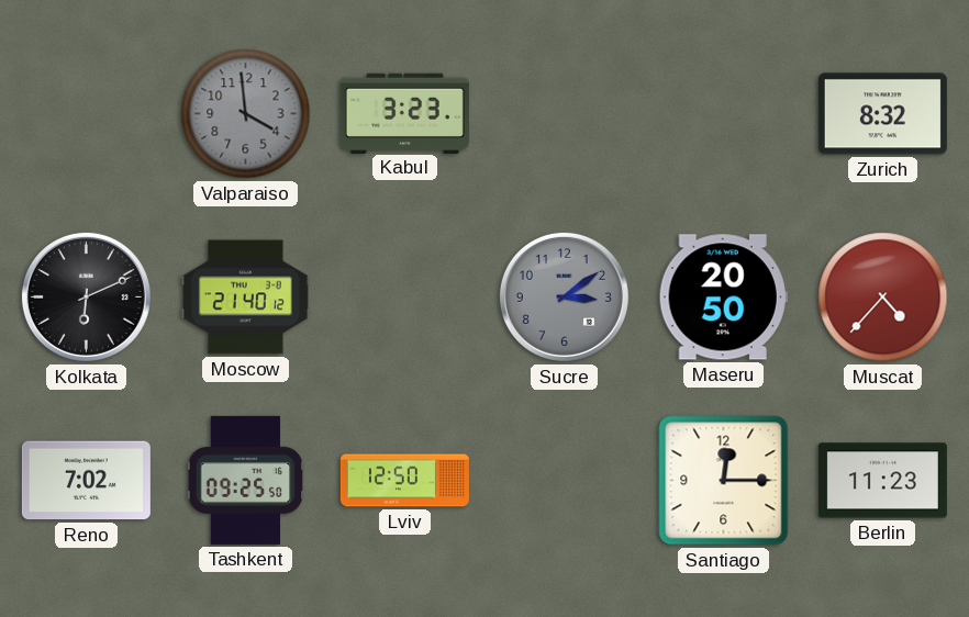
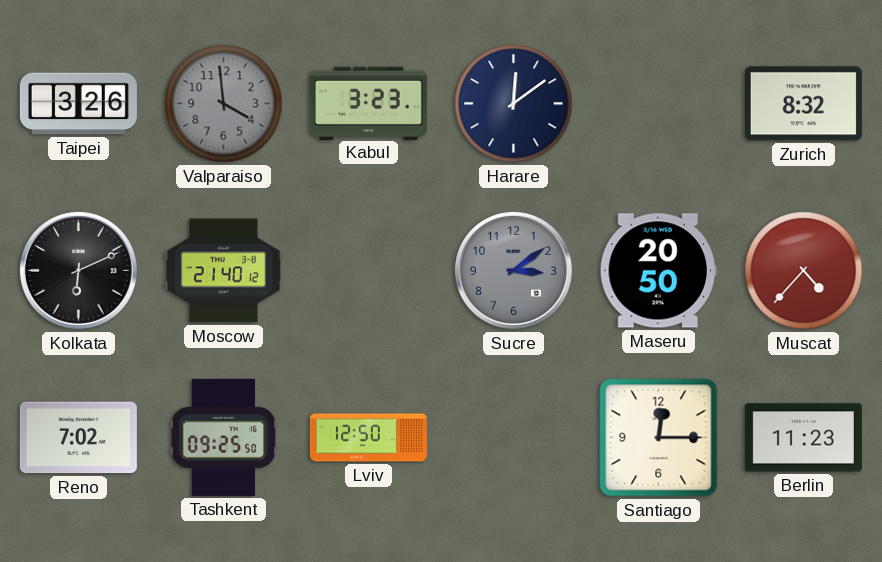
Taipei: none -> 3:26
Harare: none -> 12:09
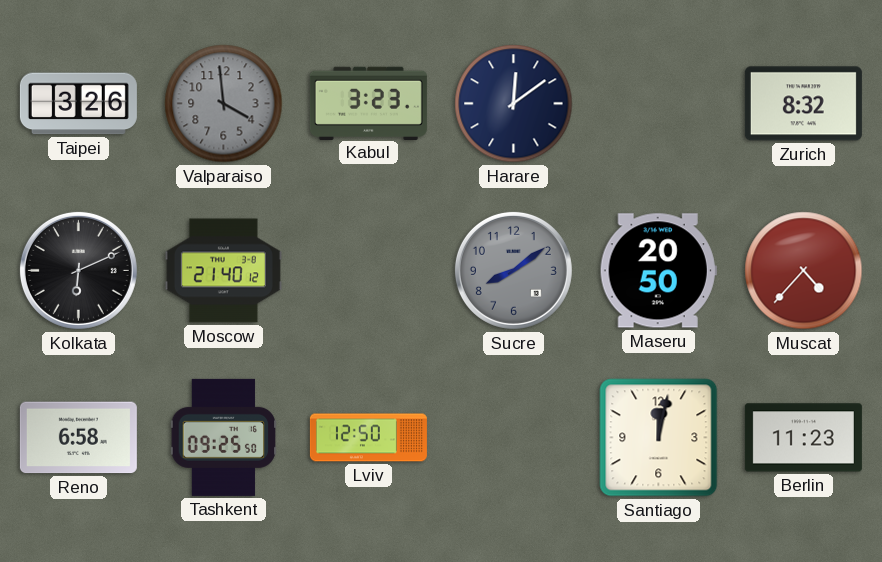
Sucre: 3:09 -> 8:09
Reno: 7:02 -> 6:58
Santiago: 12:15 -> 12:02
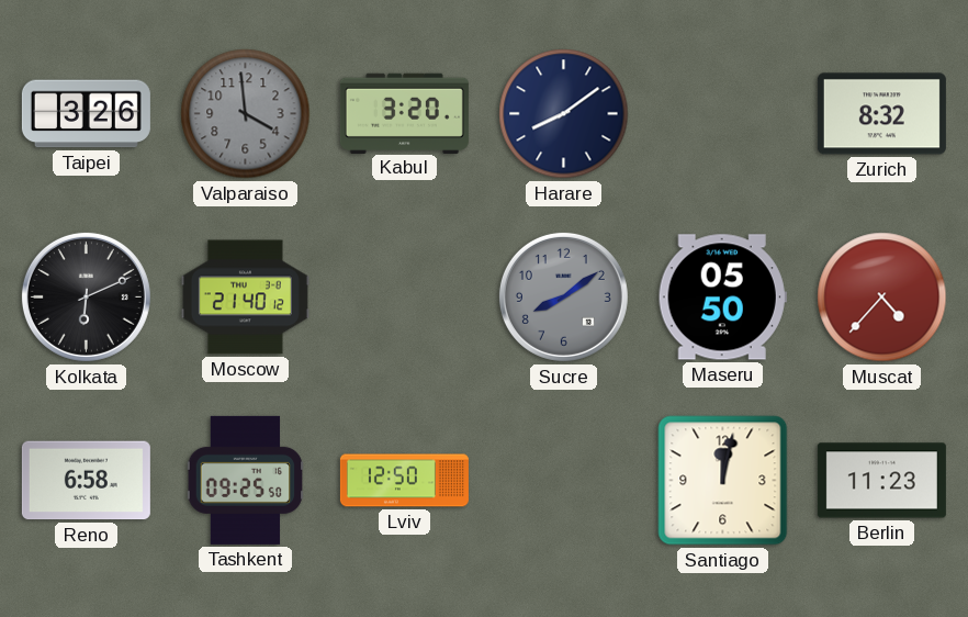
Kabul: 3:23 -> 3:20
Harare: 12:09 -> 8:09
Maseru: 20:50 -> 05:50
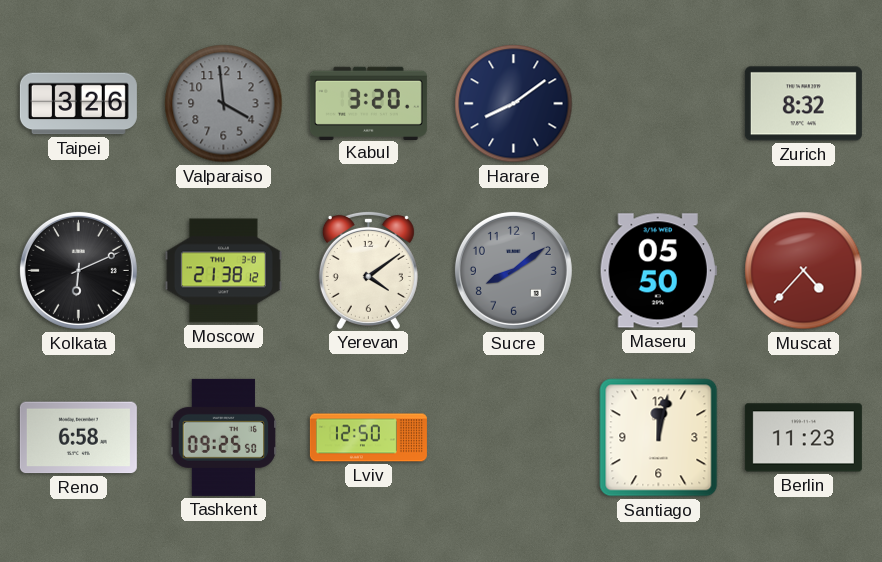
Moscow: 21:40 -> 21:38
Yerevan: none -> 4:09
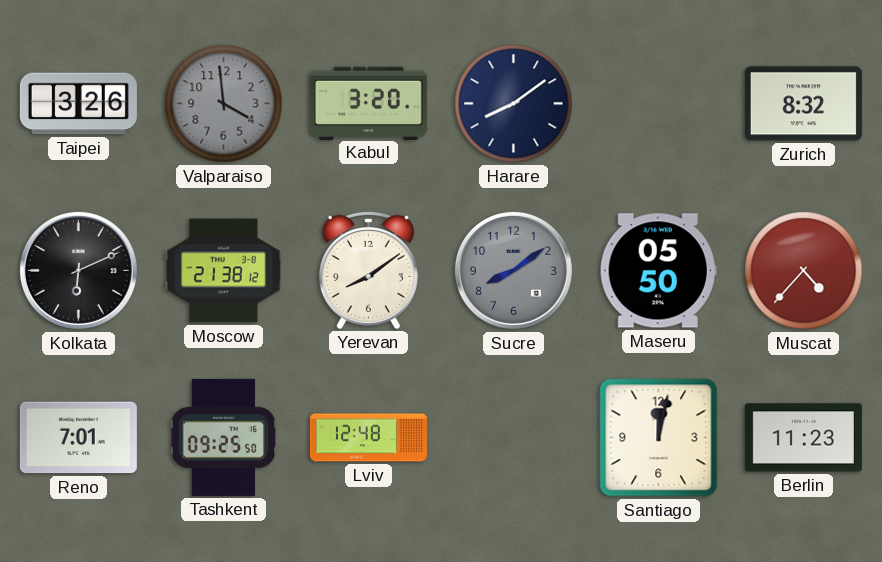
Yerevan: 4:09 -> 8:09
Reno: 6:58 -> 7:01
Lviv: 12:50 -> 12:48
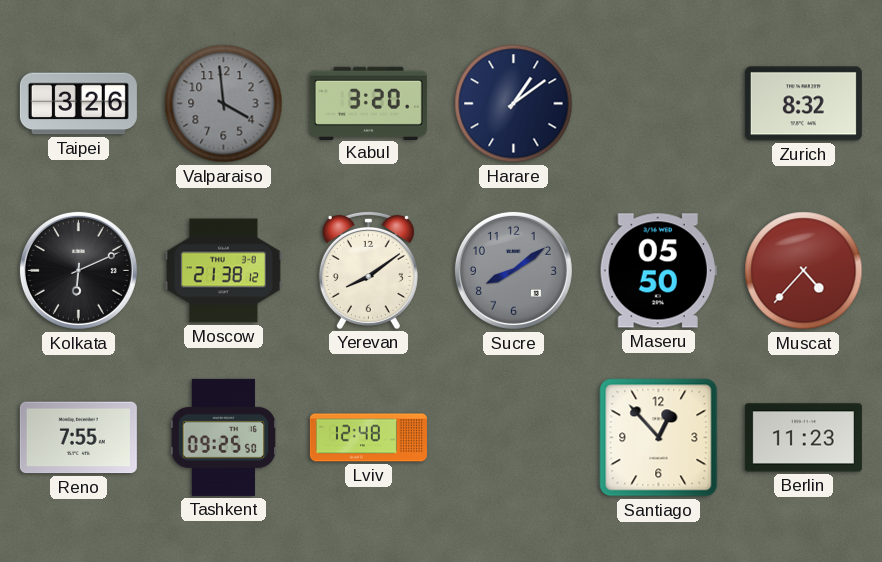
Harare: 8:09 -> 1:09
Reno: 7:01 -> 7:55
Santiago: 12:02 -> 12:53
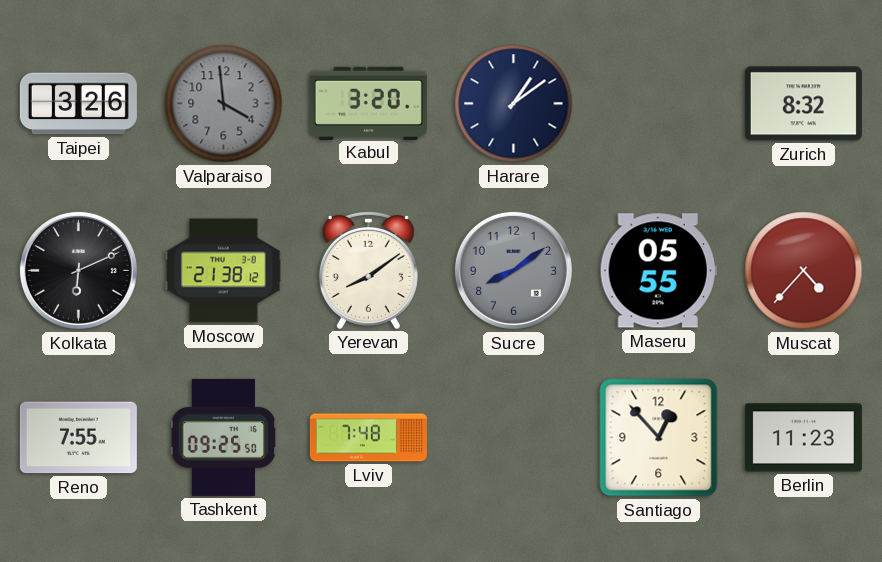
Maseru: 05:50 -> 05:55
Lviv: 12:48 -> 7:48
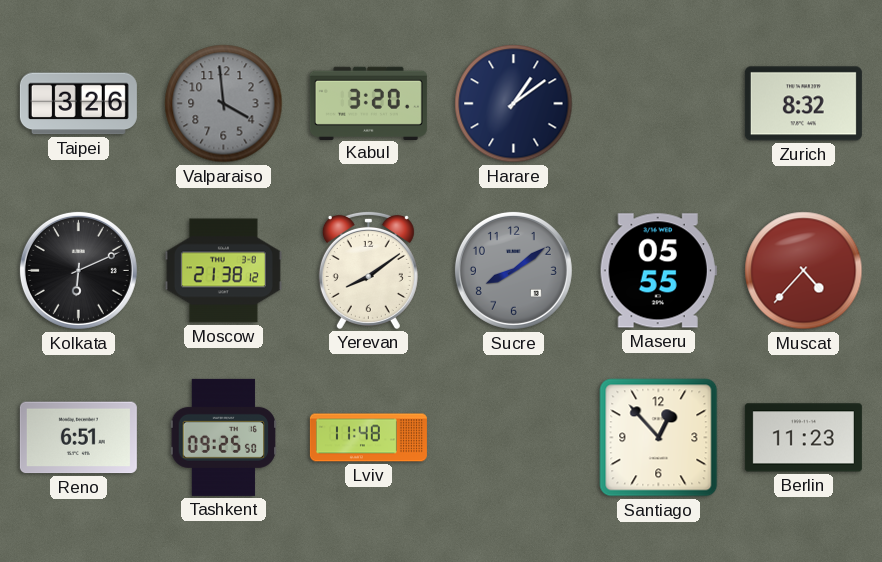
Reno: 7:55 -> 6:51
Lviv: 7:48 -> 11:48
